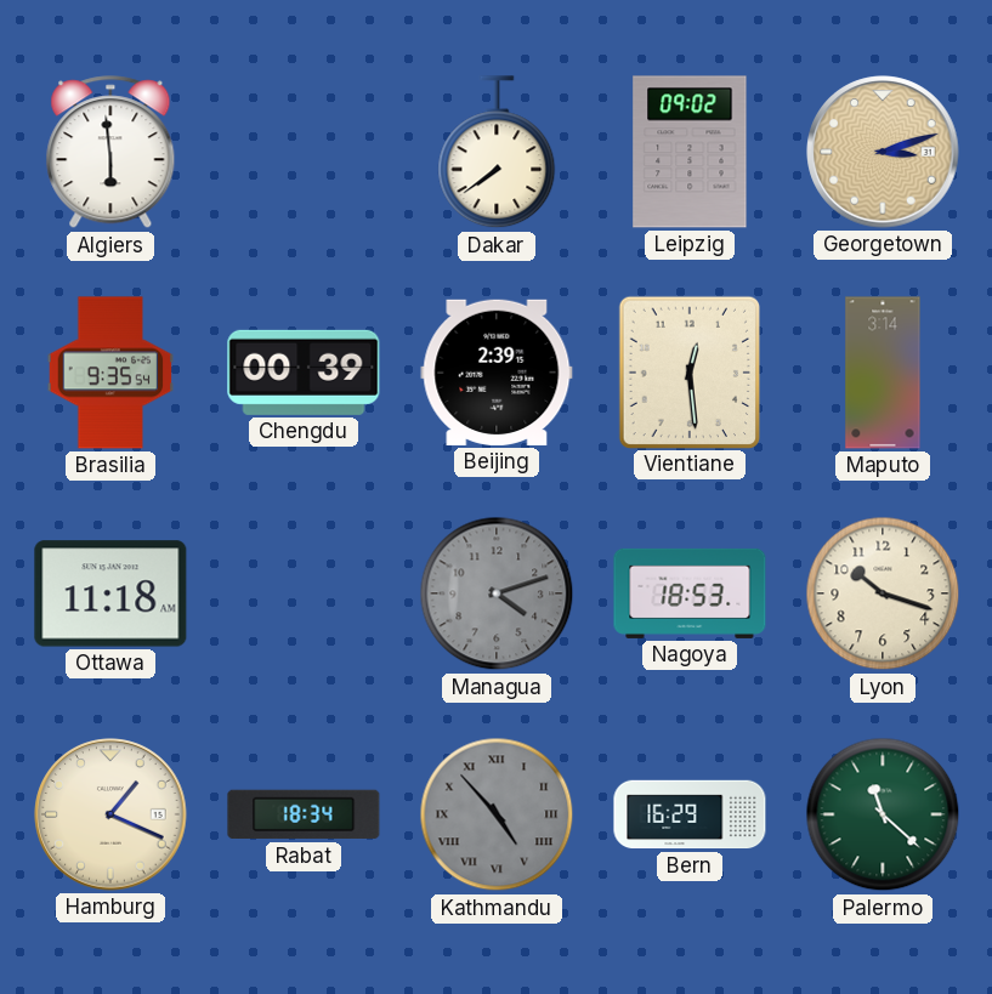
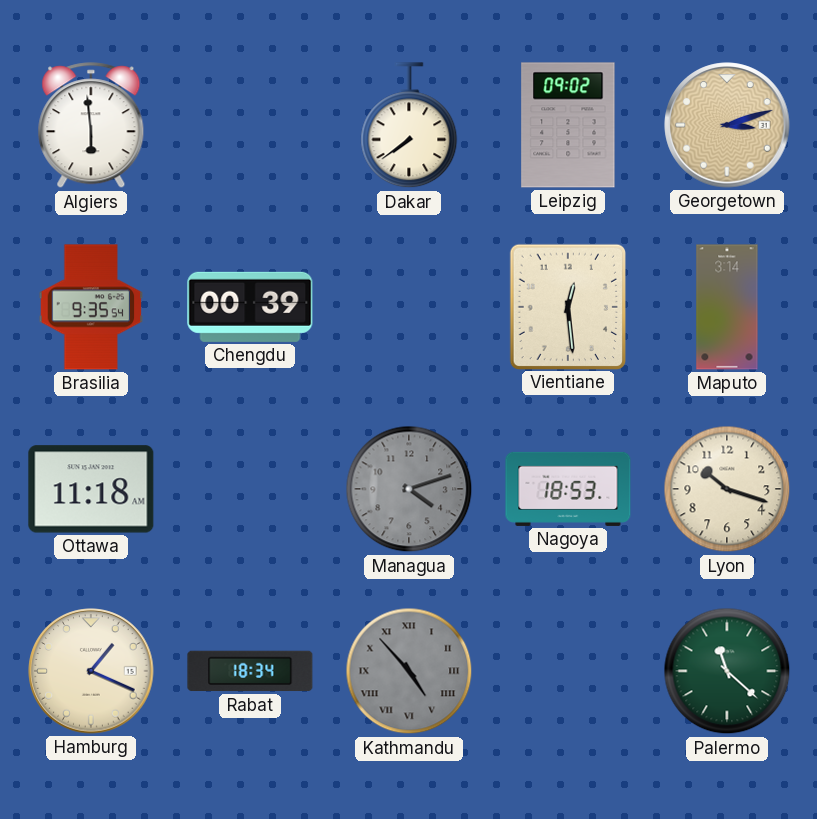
Beijing: 2:39 -> none
Bern: 16:29 -> none
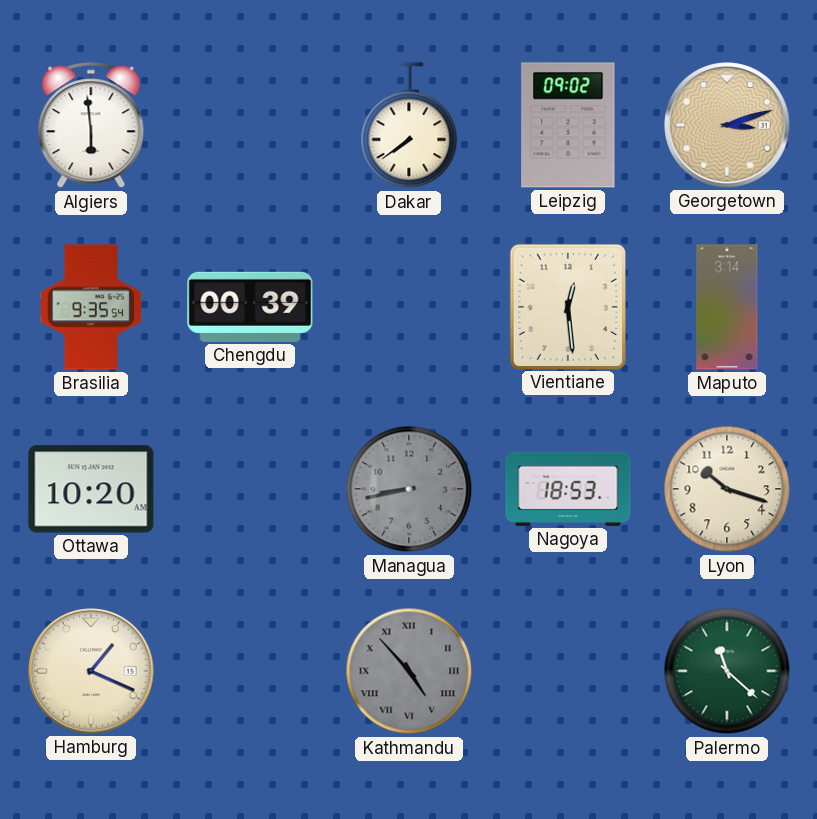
Ottawa: 11:18 -> 10:20
Managua: 4:12 -> 8:43
Rabat: 18:34 -> none
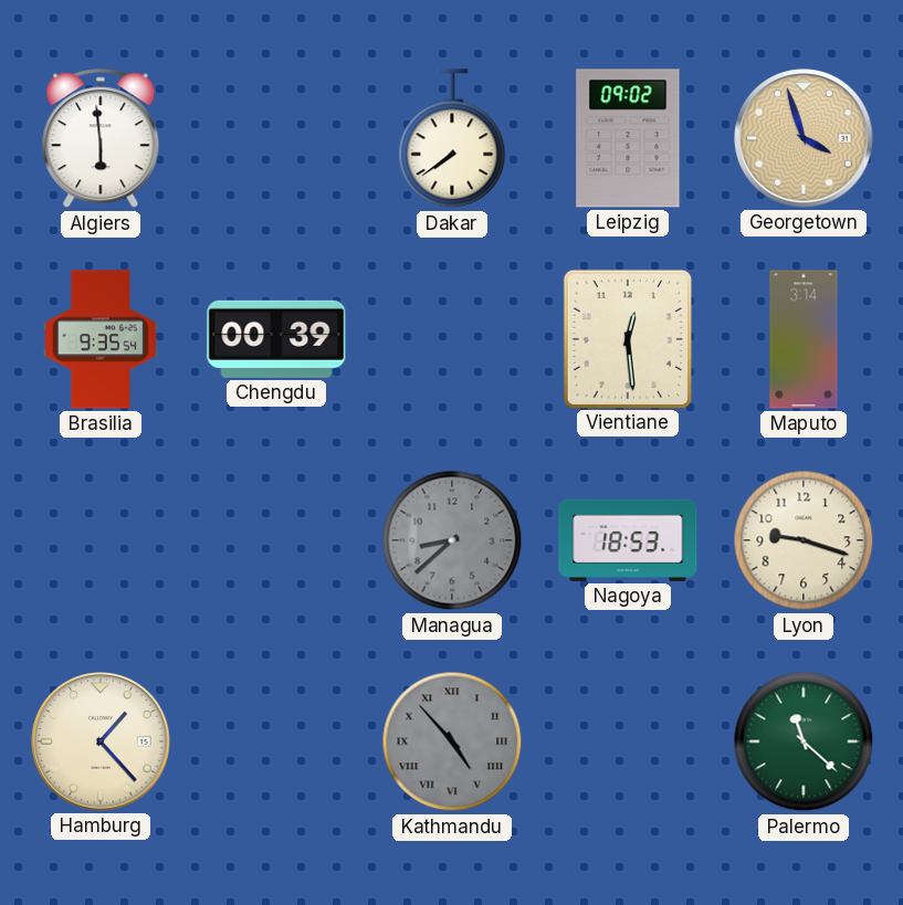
Georgetown: 3:12 -> 3:57
Ottawa: 10:20 -> none
Managua: 8:43 -> 8:38
Lyon: 10:18 -> 9:18
Hamburg: 1:19 -> 1:23
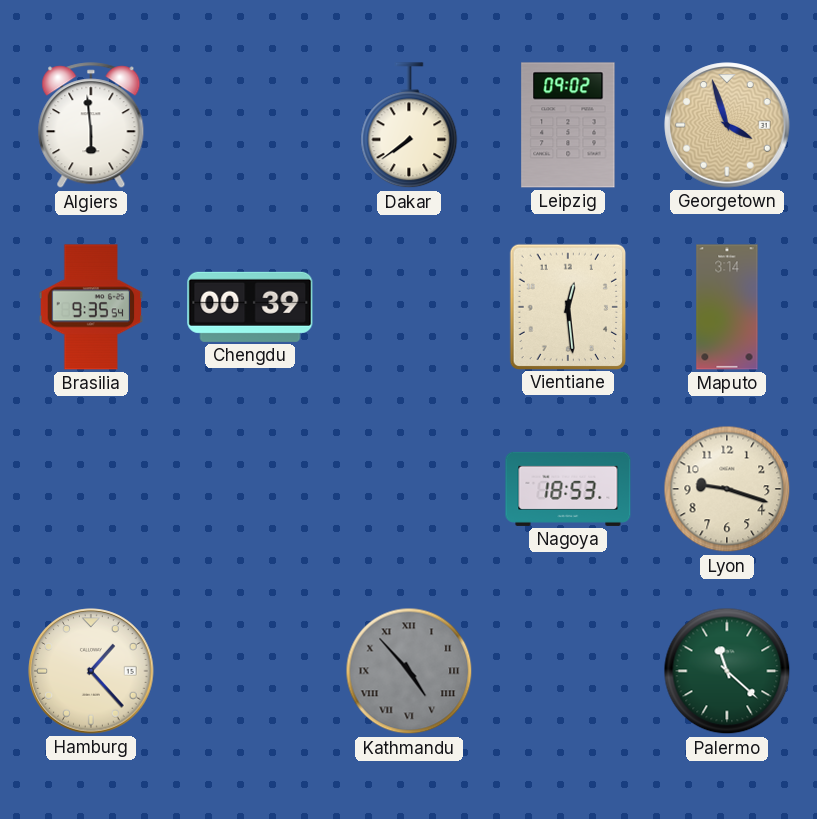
Managua: 8:38 -> none
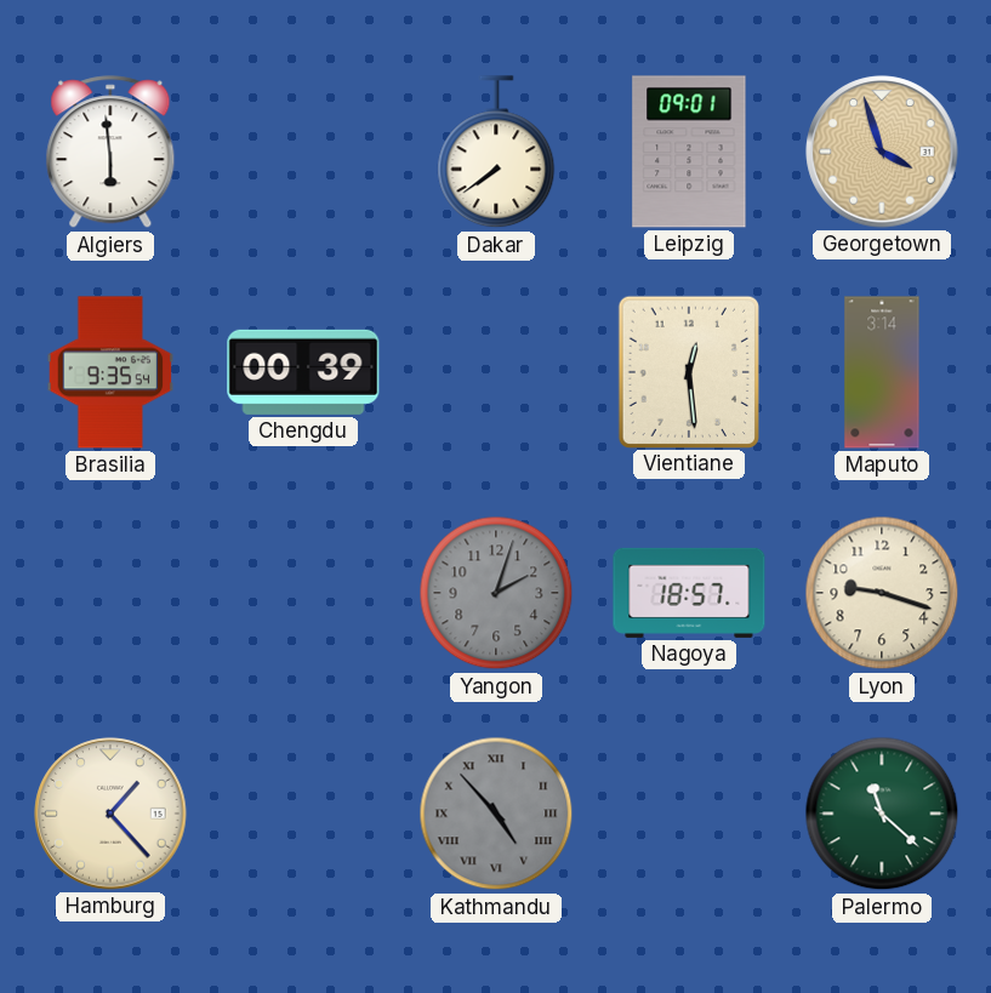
Leipzig: 09:02 -> 09:01
Yangon: none -> 2:03
Nagoya: 18:53 -> 18:57
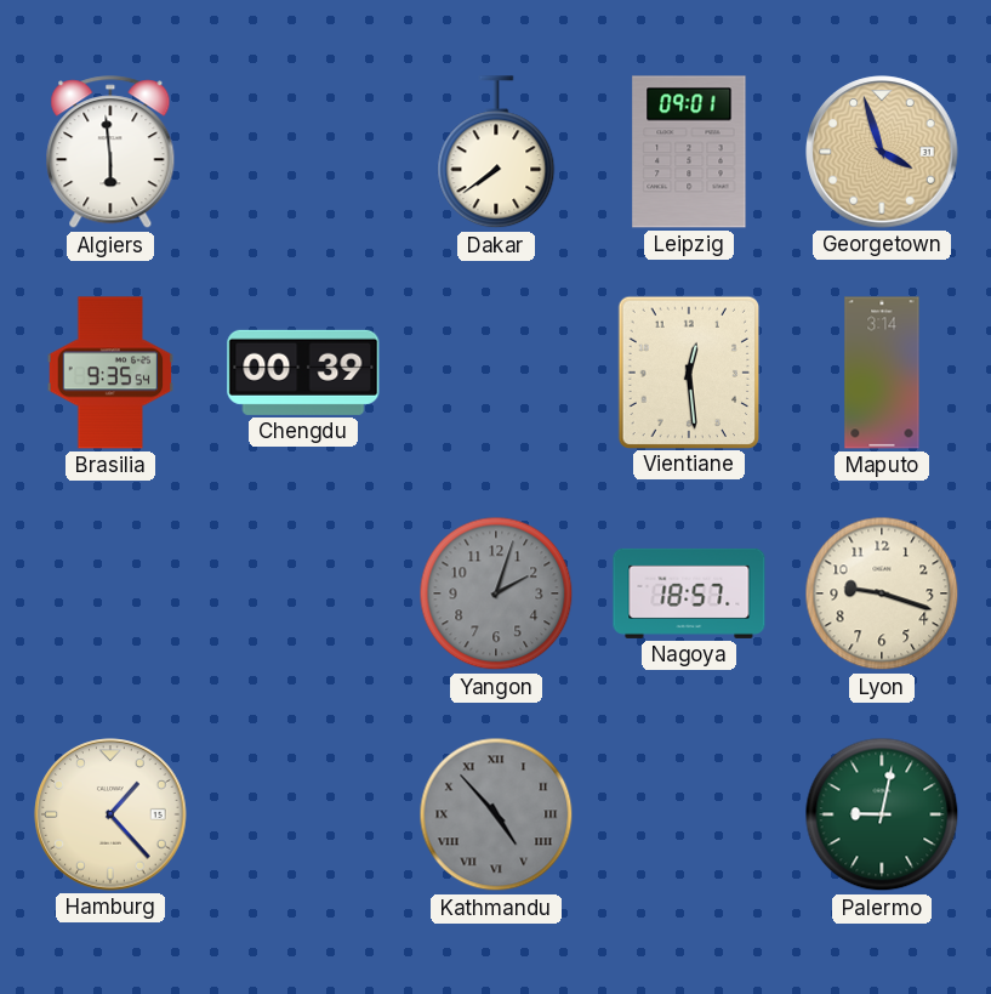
Palermo: 11:22 -> 9:02
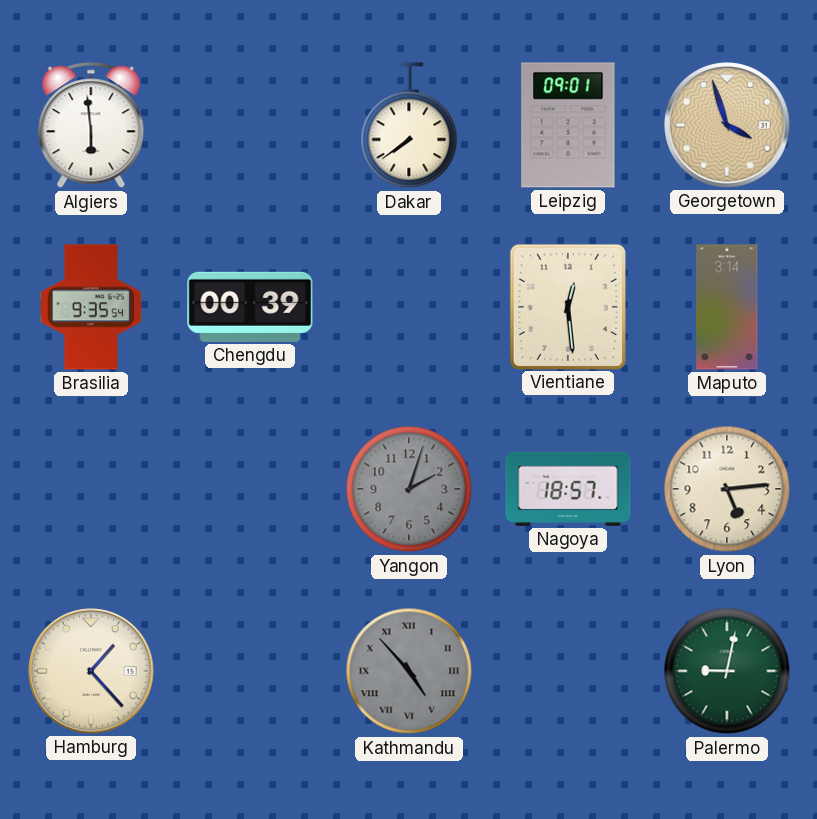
Lyon: 9:18 -> 5:14
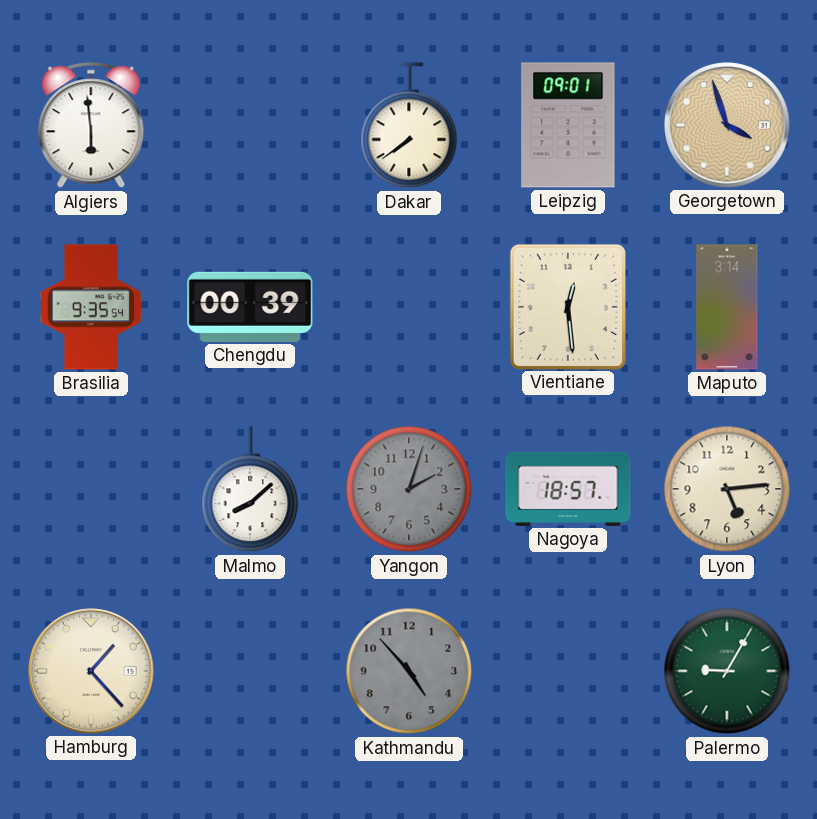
Malmo: none -> 8:08
Kathmandu numerals: Roman -> Arabic
Palermo: 9:02 -> 9:05
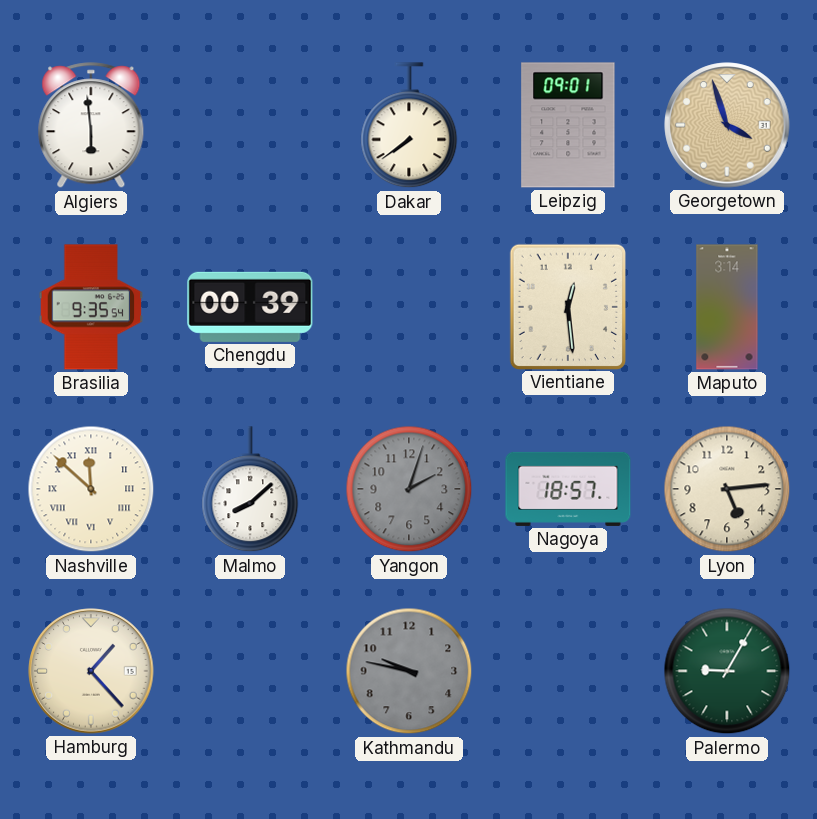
Nashville: none -> 11:52
Kathmandu: 4:53 -> 9:47
